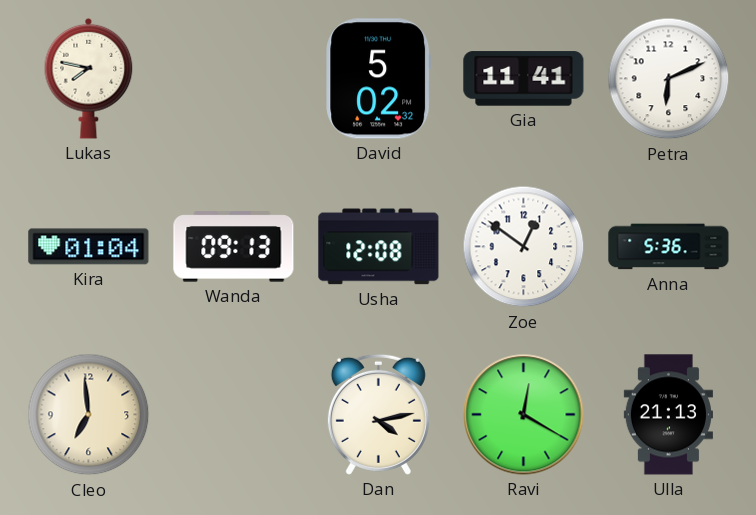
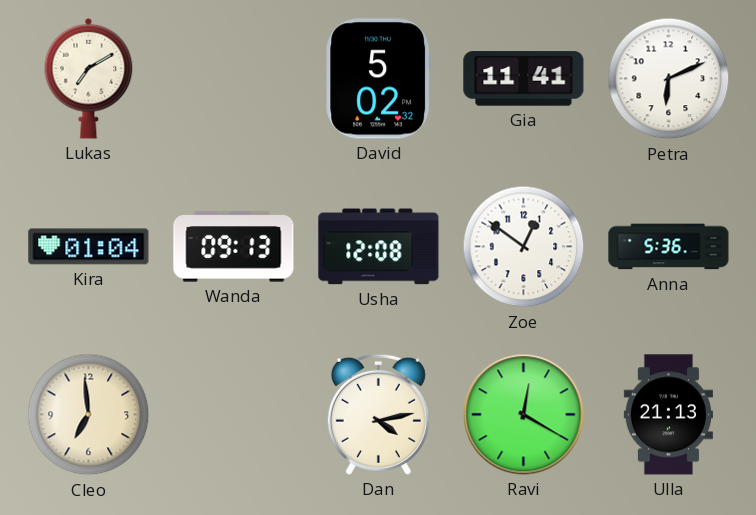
Lukas: 7:47 -> 7:10
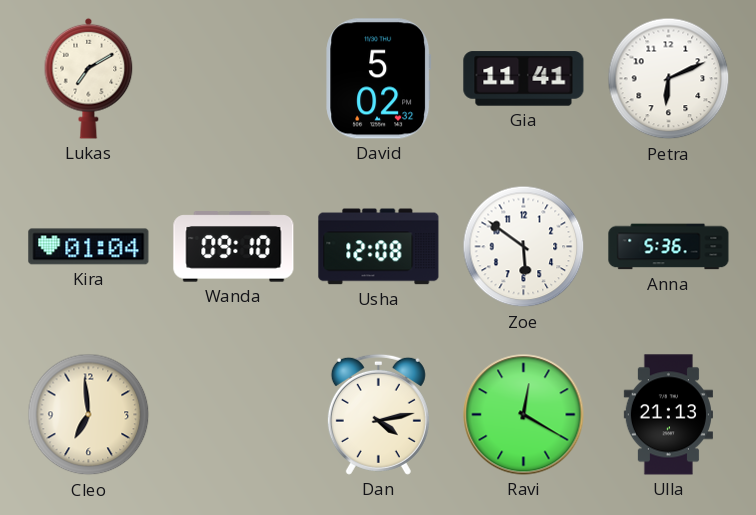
Wanda: 09:13 -> 09:10
Zoe: 12:51 -> 5:51
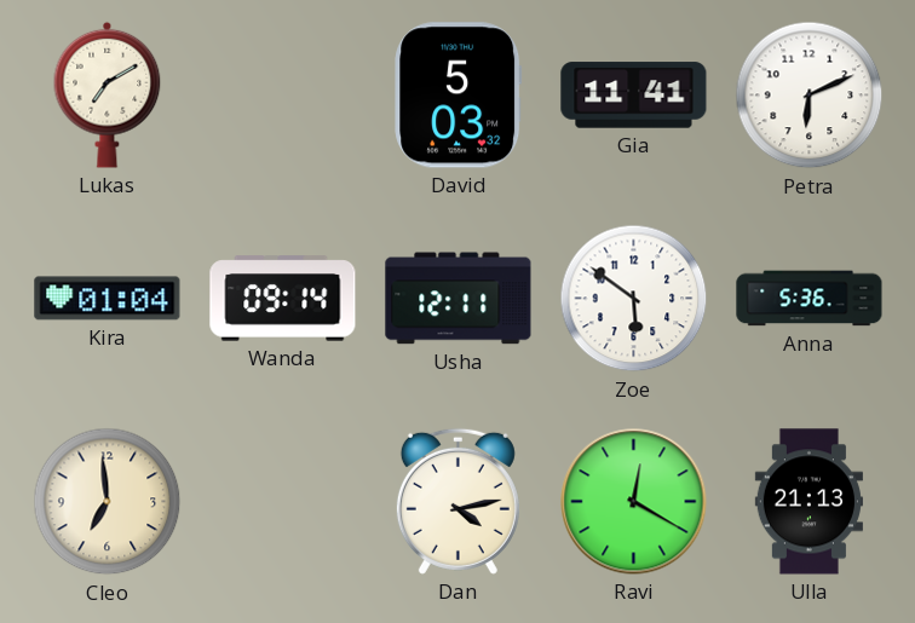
David: 5:02 -> 5:03
Wanda: 09:10 -> 09:14
Usha: 12:08 -> 12:11
